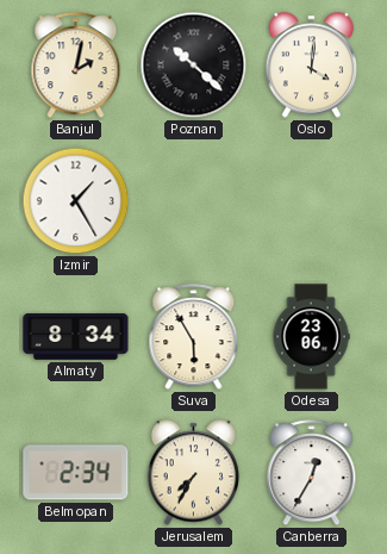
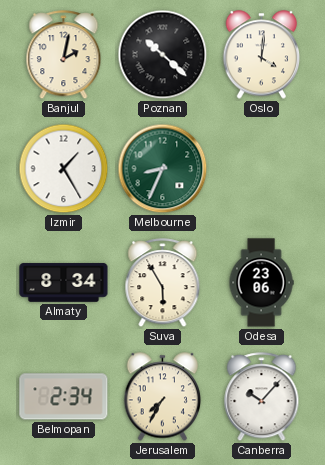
Melbourne: none -> 8:34
Canberra: 12:35 -> 10:07
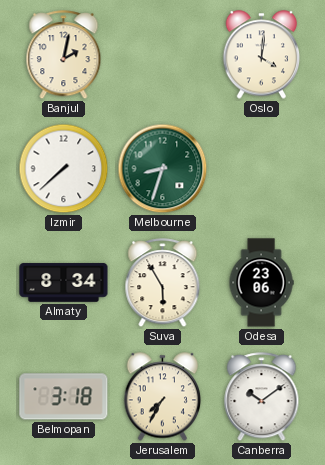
Poznan: 10:22 -> none
Izmir: 1:25 -> 7:38
Melbourne: 8:34 -> 8:33
Belmopan: 2:34 -> 3:18
Canberra: 10:07 -> 10:09
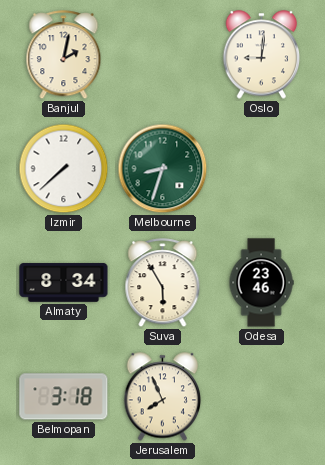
Oslo: 4:01 -> 9:01
Odesa: 23:06 -> 23:46
Jerusalem: 7:35 -> 7:56
Canberra: 10:09 -> none
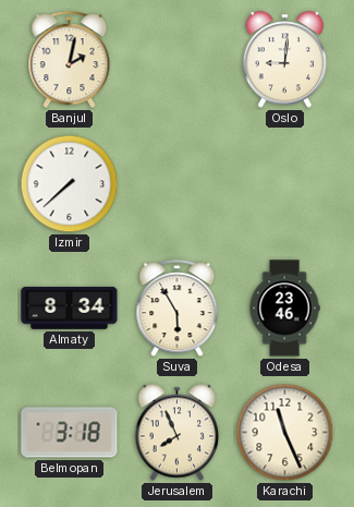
Melbourne: 8:33 -> none
Karachi: none -> 11:26
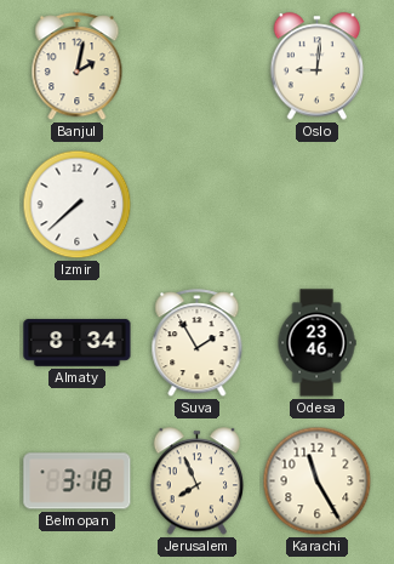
Suva: 5:55 -> 1:55
Karachi: 11:26 -> 11:25
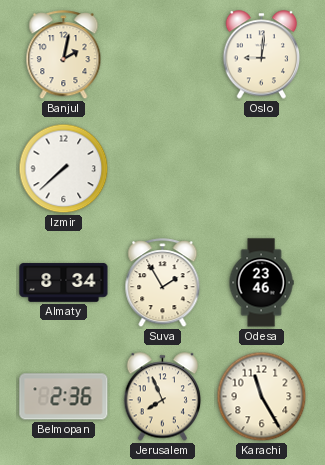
Belmopan: 3:18 -> 2:36
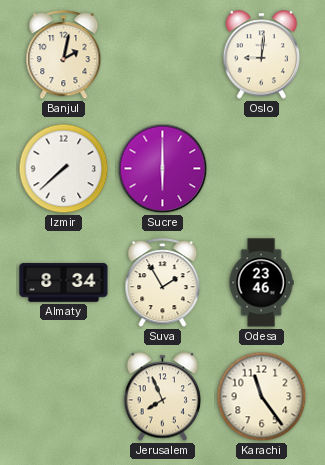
Sucre: none -> 6:00
Belmopan: 2:36 -> none
Karachi: 11:25 -> 11:24
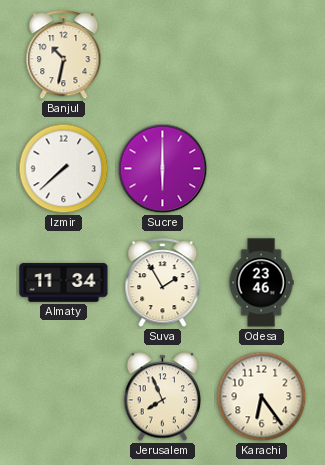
Banjul: 2:02 -> 10:32
Oslo: 9:01 -> none
Almaty: 8:34 -> 11:34
Karachi: 11:24 -> 6:24
